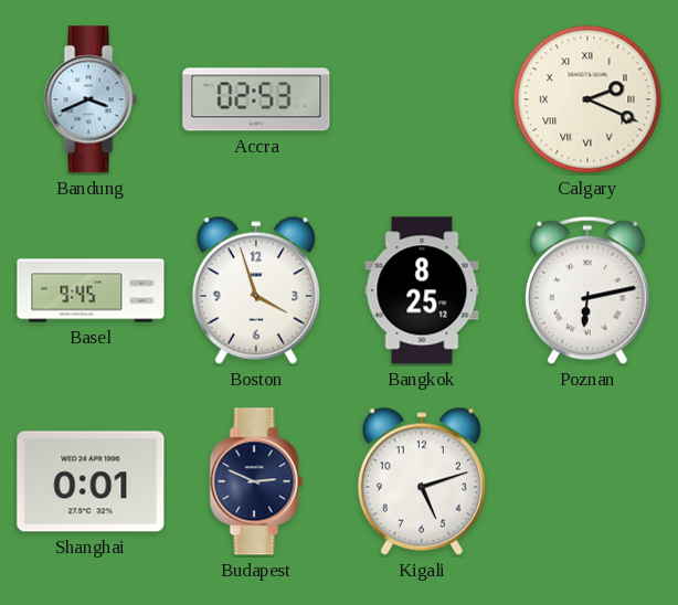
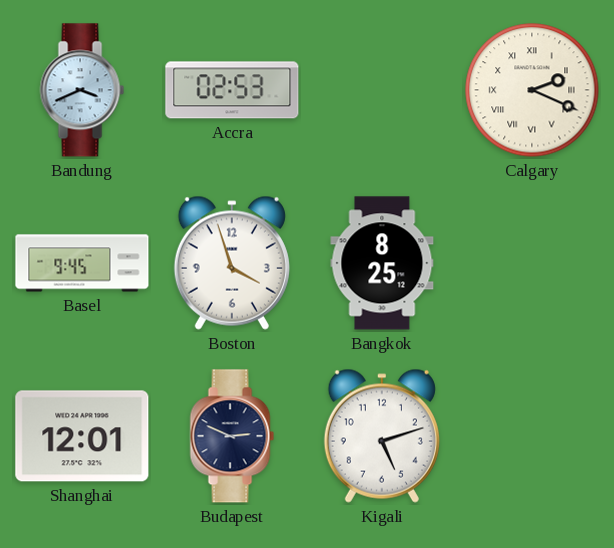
Poznan: 6:13 -> none
Shanghai: 0:01 -> 12:01
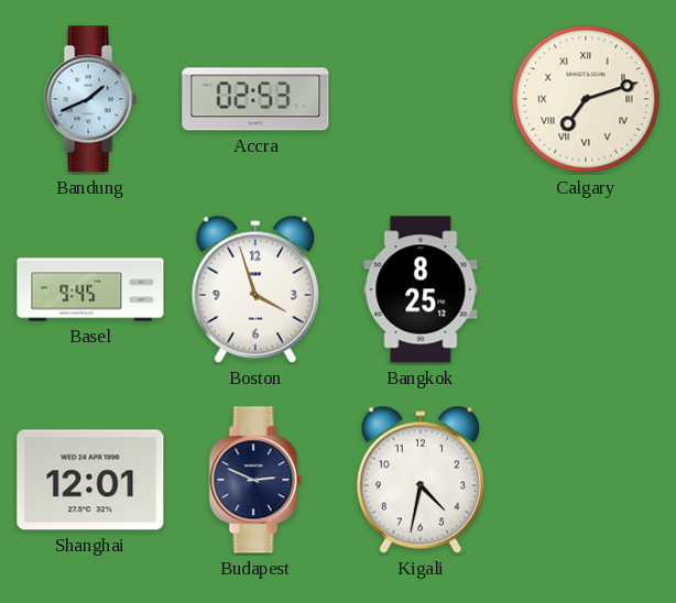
Bandung: 3:41 -> 1:41
Calgary: 2:19 -> 7:12
Kigali: 5:12 -> 4:32
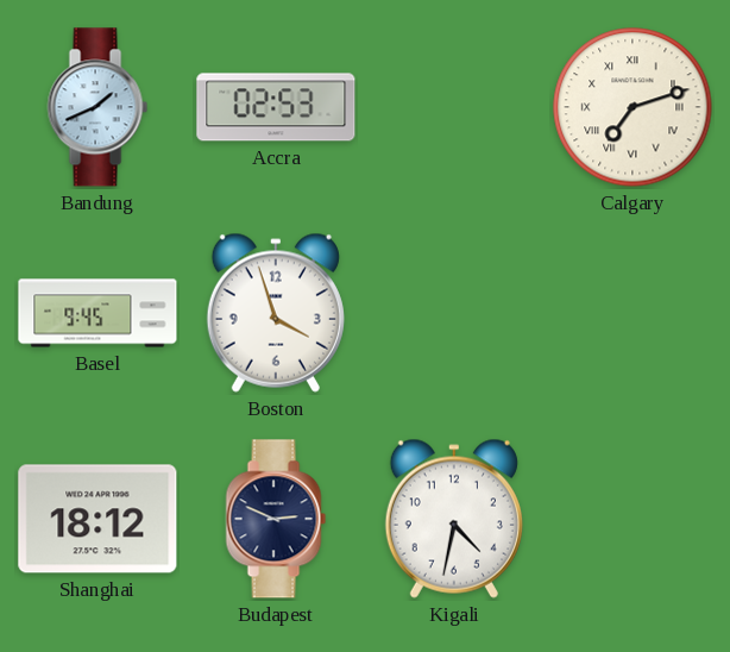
Bangkok: 8:25 -> none
Shanghai: 12:01 -> 18:12
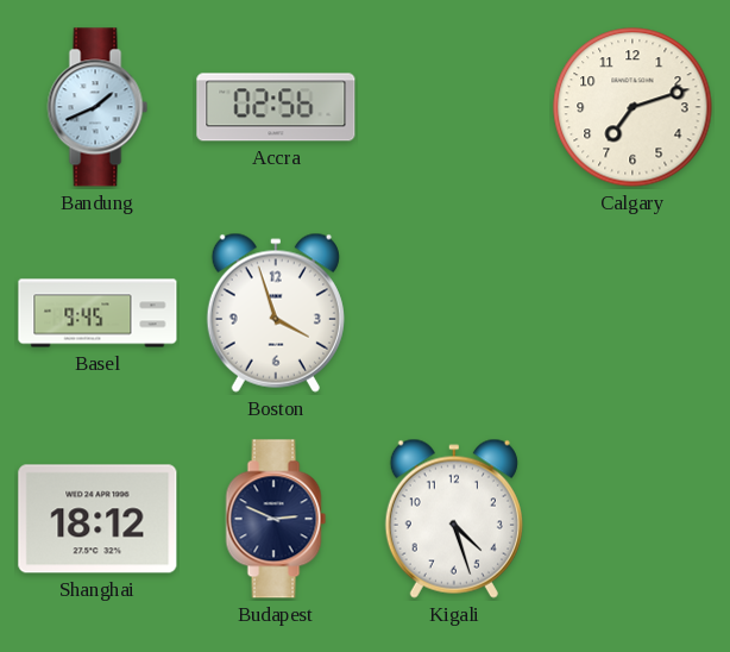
Accra: 02:53 -> 02:56
Calgary numerals: Roman -> Arabic
Kigali: 4:32 -> 4:27
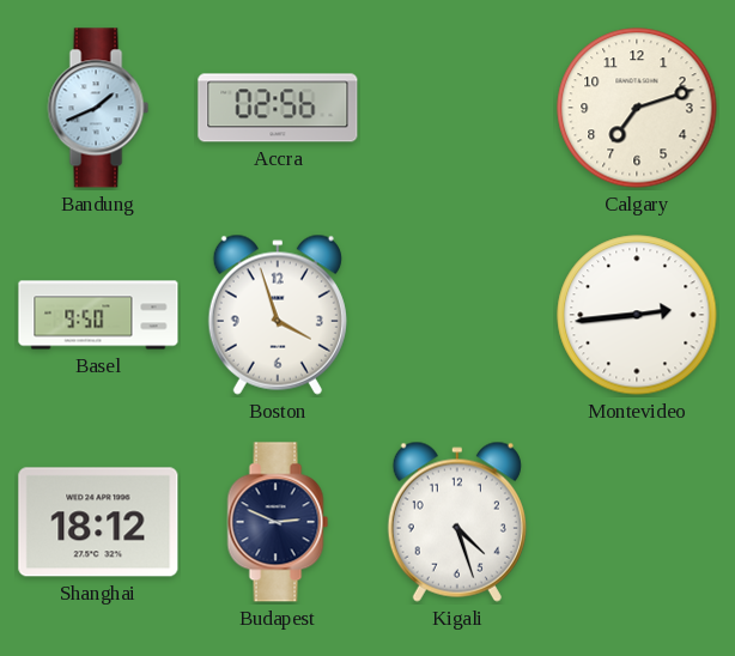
Basel: 9:45 -> 9:50
Montevideo: none -> 2:44
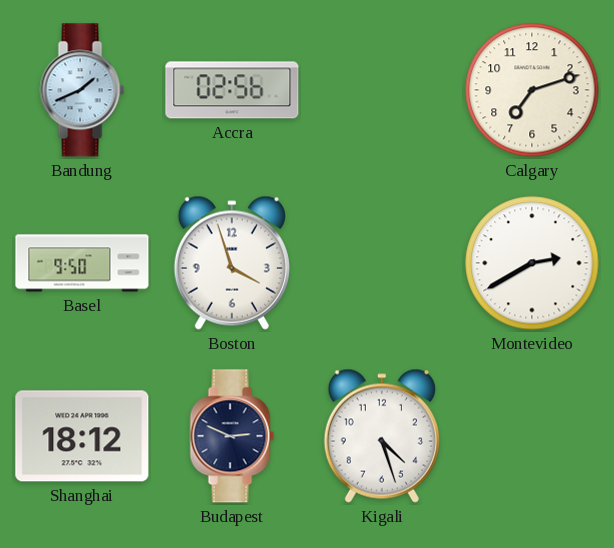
Montevideo: 2:44 -> 2:40
